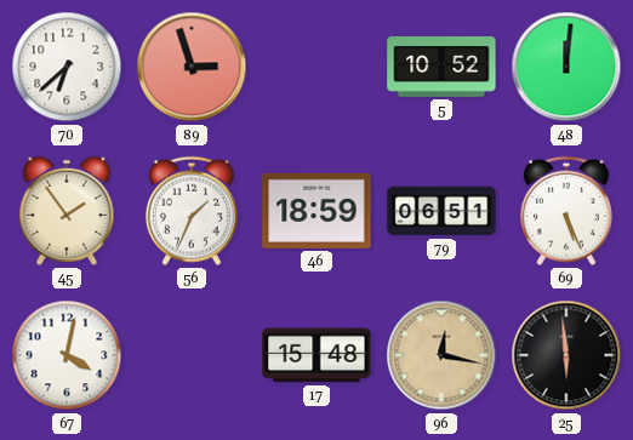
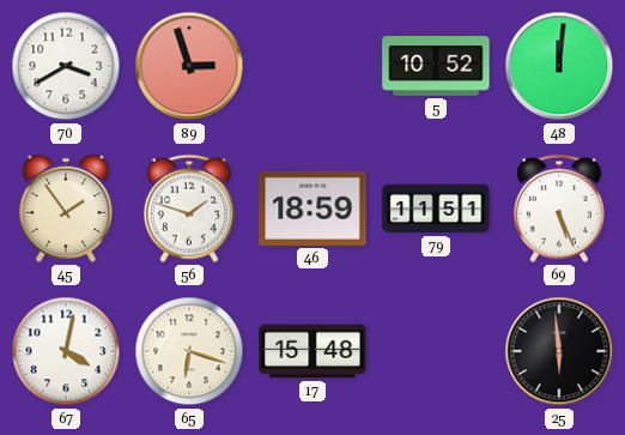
70: 6:38 -> 3:40
56: 1:34 -> 1:48
79: 06:51 -> 11:51
65: none -> 6:18
96: 12:17 -> none
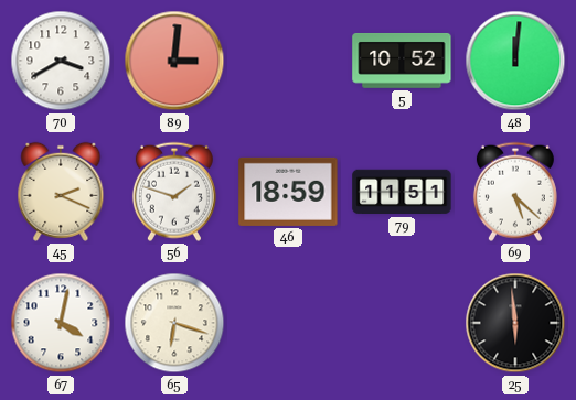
89: 2:57 -> 3:01
45: 1:54 -> 2:19
69: 5:26 -> 5:22
17: 15:48 -> none
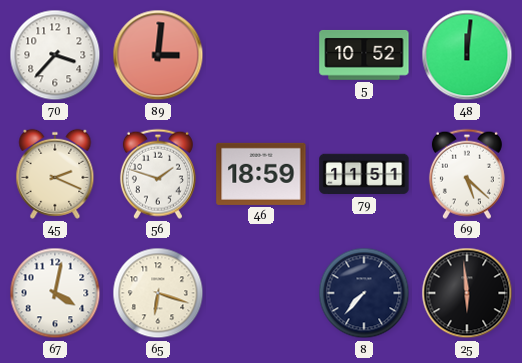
70: 3:40 -> 3:37
8: none -> 7:37
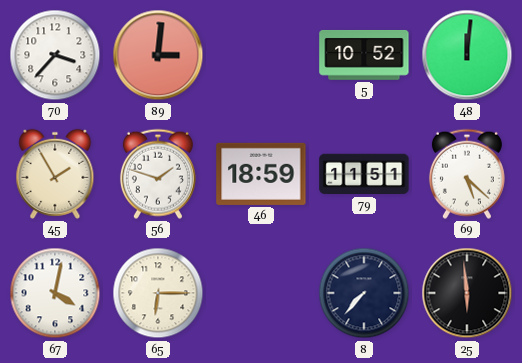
45: 2:19 -> 1:55
65: 6:18 -> 6:15
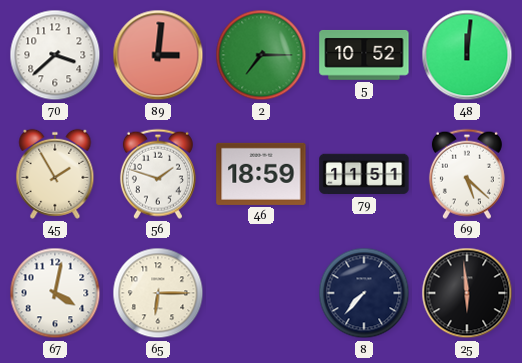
70: 3:37 -> 3:38
2: none -> 7:15
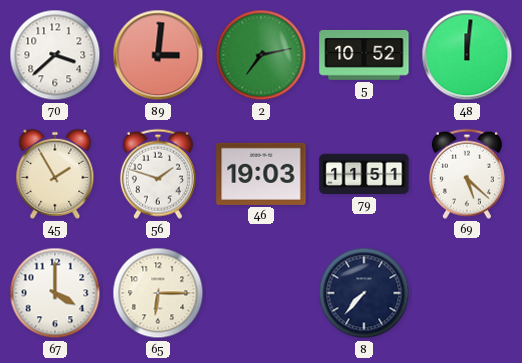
2: 7:15 -> 7:13
46: 18:59 -> 19:03
67: 4:02 -> 4:00
25: 5:59 -> none
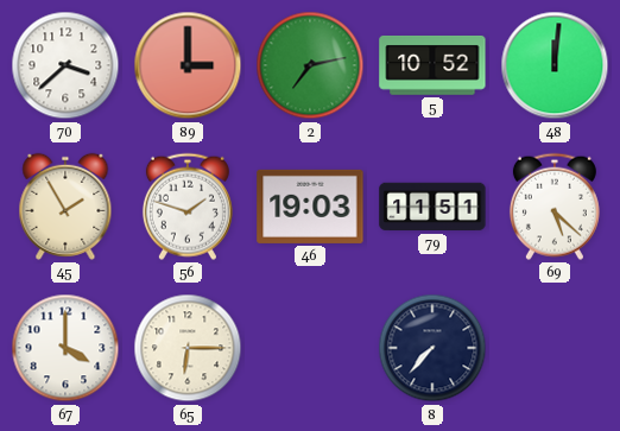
89: 3:01 -> 3:00
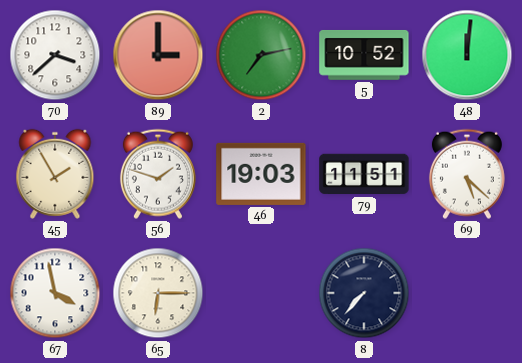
67: 4:00 -> 3:58
